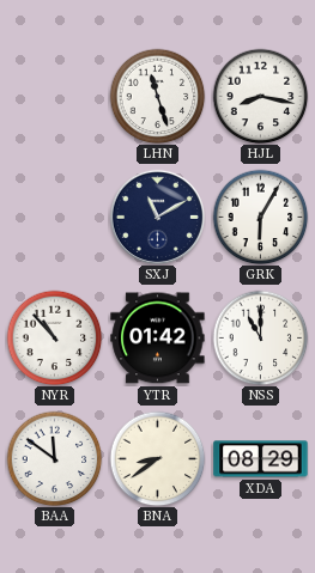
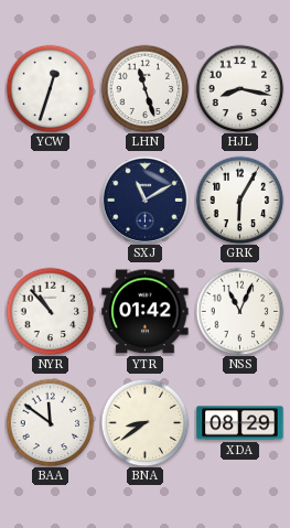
YCW: none -> 12:33
NSS: 11:00 -> 11:04
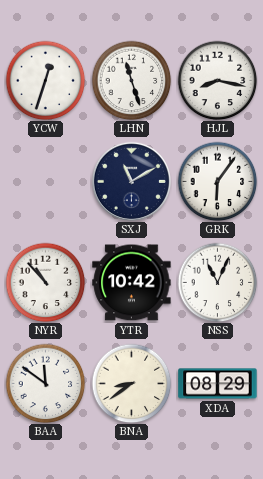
GRK: 6:05 -> 6:06
YTR: 01:42 -> 10:42
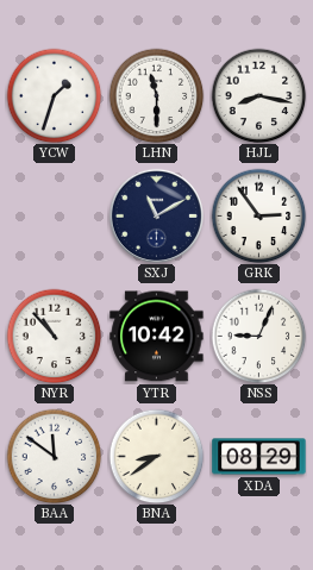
YCW: 12:33 -> 1:33
LHN: 11:27 -> 11:30
GRK: 6:06 -> 2:54
NSS: 11:04 -> 9:04
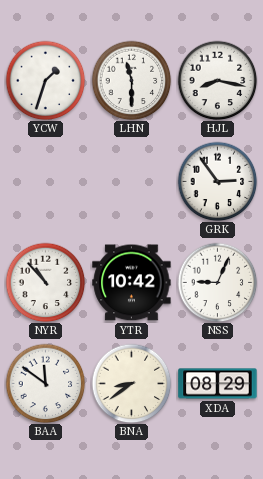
SXJ: 11:10 -> none
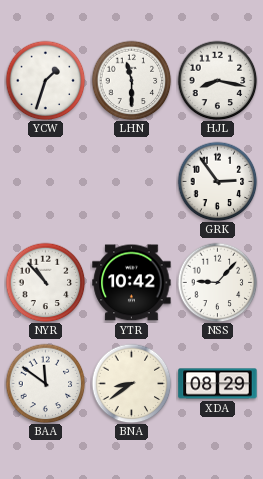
NSS: 9:04 -> 9:07
